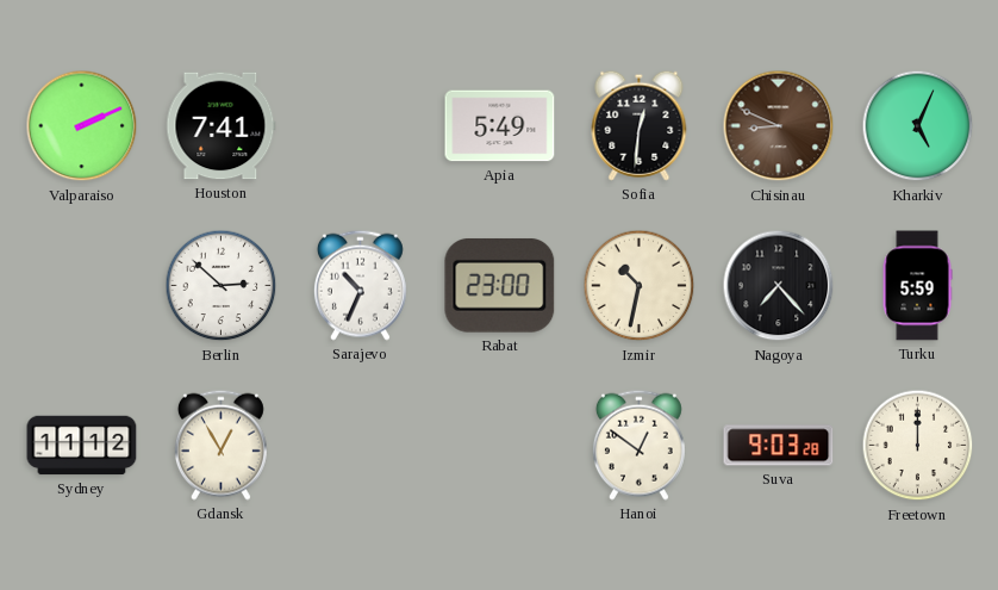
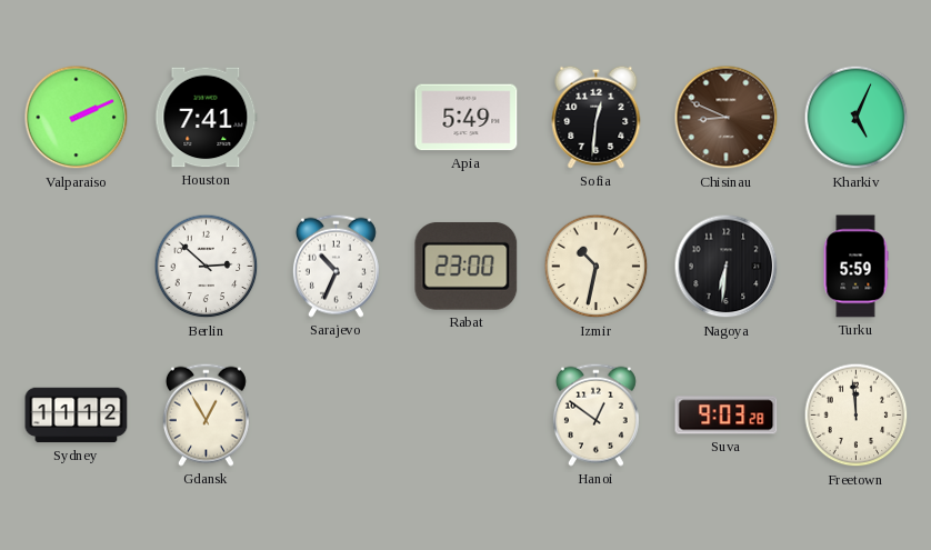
Nagoya: 7:23 -> 6:31
Freetown: 12:00 -> 11:59
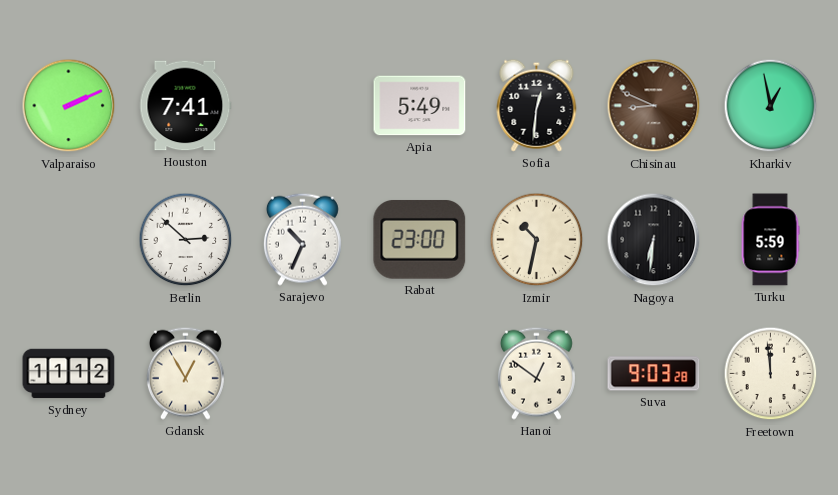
Kharkiv: 5:04 -> 12:58
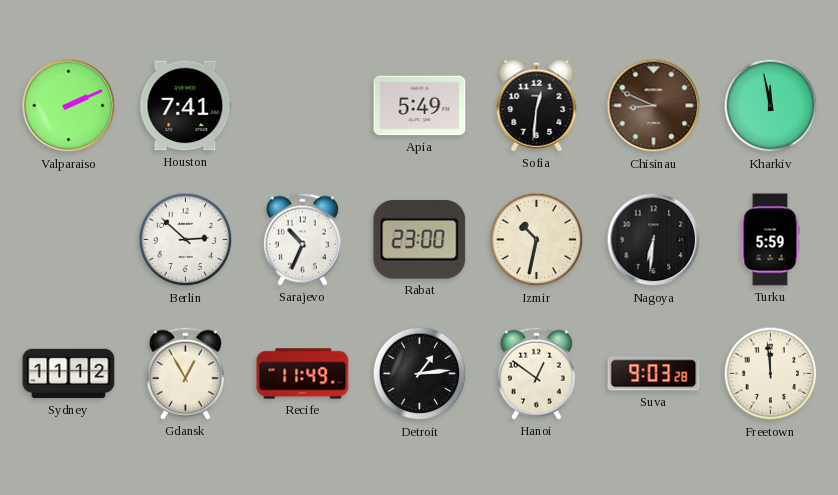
Kharkiv: 12:58 -> 11:58
Recife: none -> 11:49
Detroit: none -> 1:14
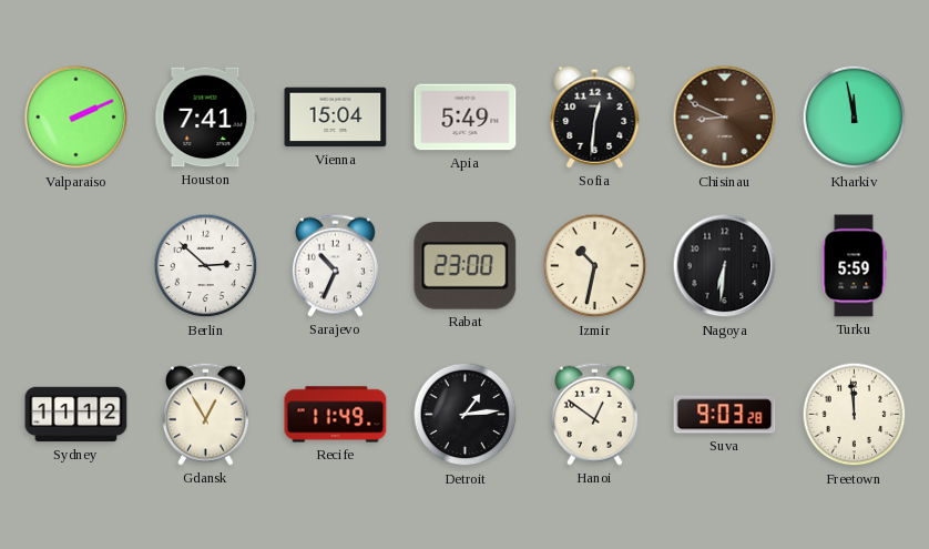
Vienna: none -> 15:04
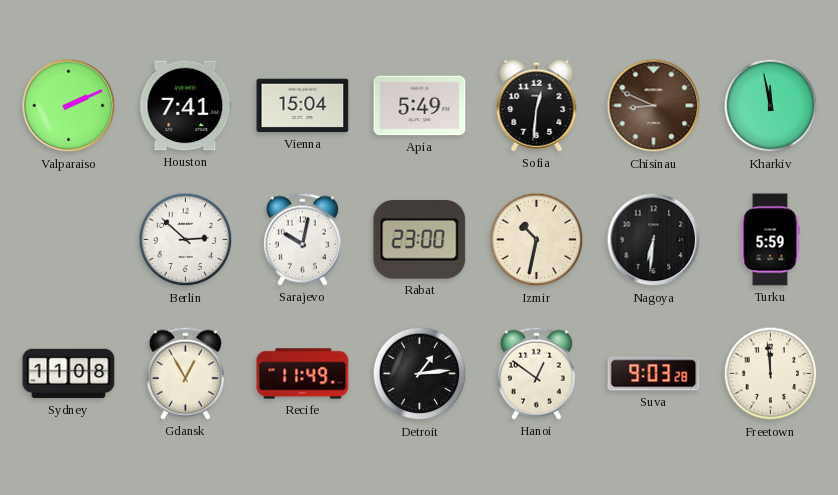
Sarajevo: 10:34 -> 10:02
Sydney: 11:12 -> 11:08
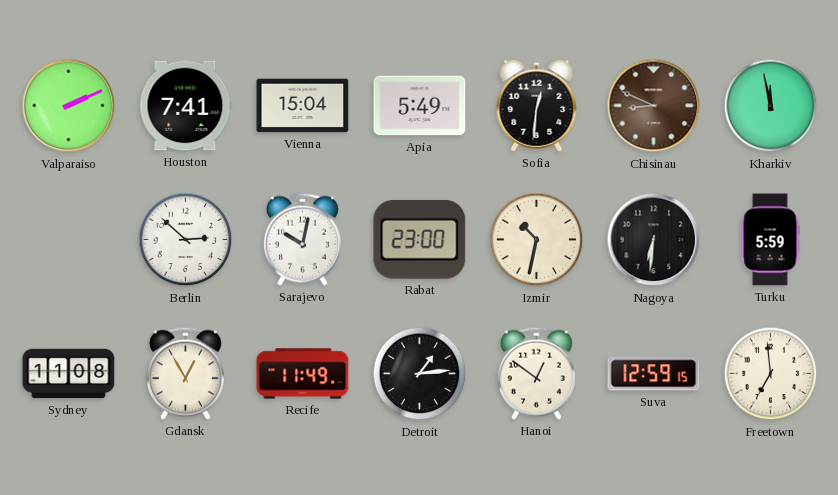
Suva: 9:03 -> 12:59
Freetown: 11:59 -> 6:59
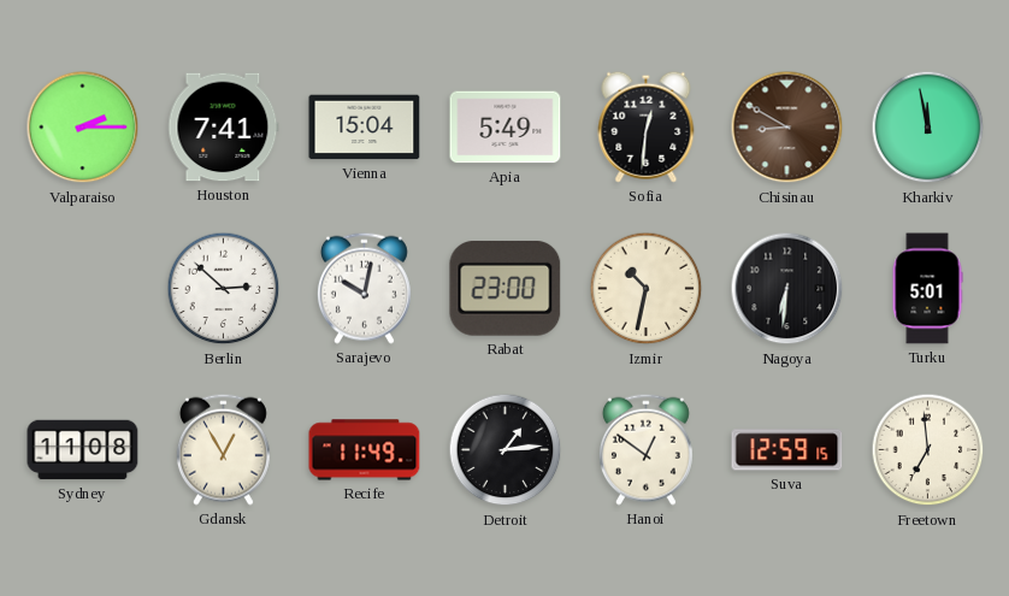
Valparaiso: 2:11 -> 2:15
Chisinau: 8:49 -> 8:50
Turku: 5:59 -> 5:01
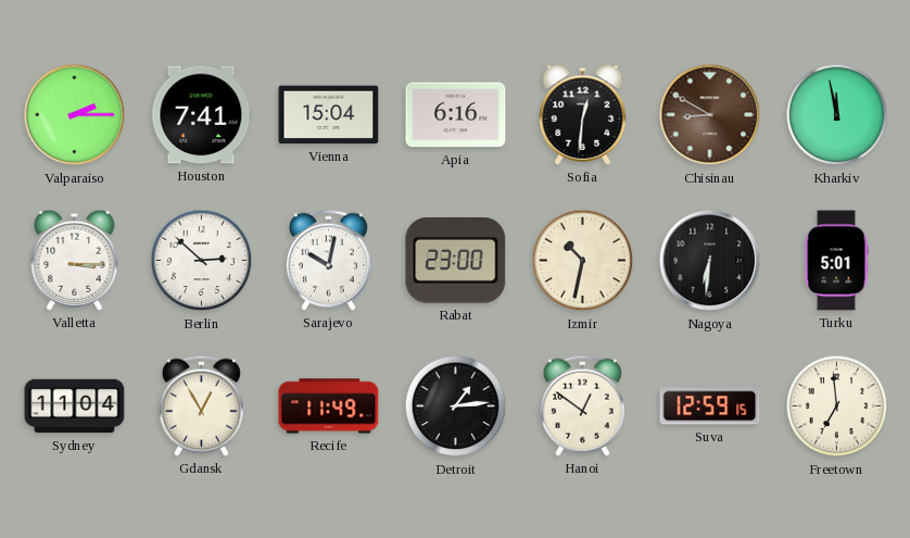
Apia: 5:49 -> 6:16
Valletta: none -> 3:15
Sydney: 11:08 -> 11:04
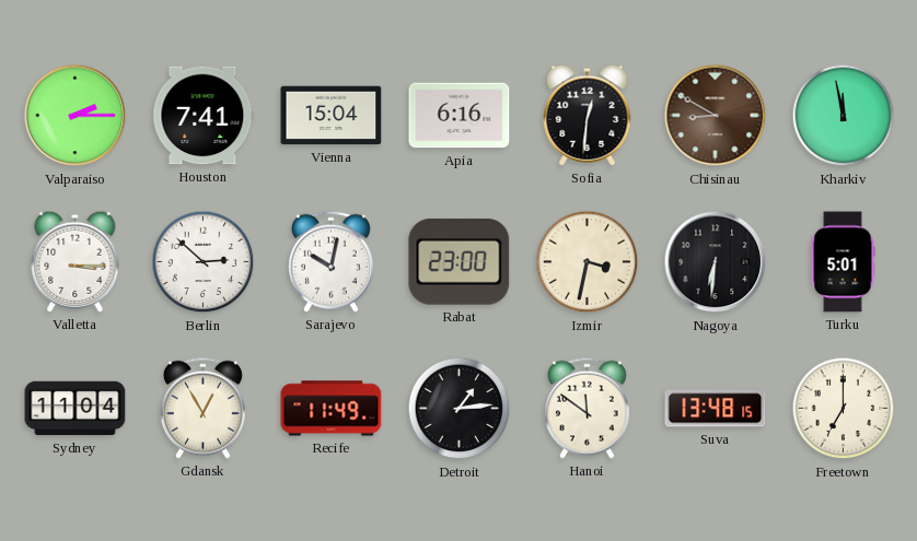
Izmir: 10:32 -> 3:32
Hanoi: 12:51 -> 11:51
Suva: 12:59 -> 13:48
Freetown: 6:59 -> 7:00
